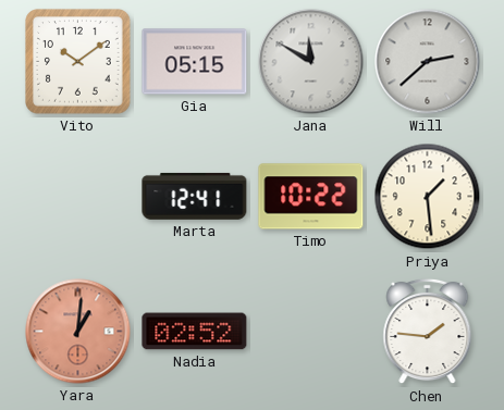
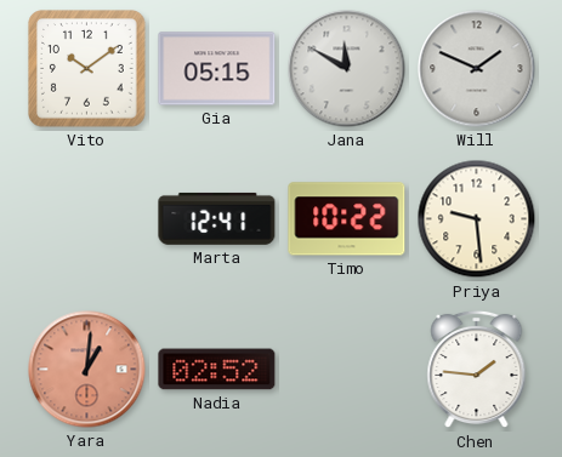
Will: 2:38 -> 1:49
Priya: 1:29 -> 9:29
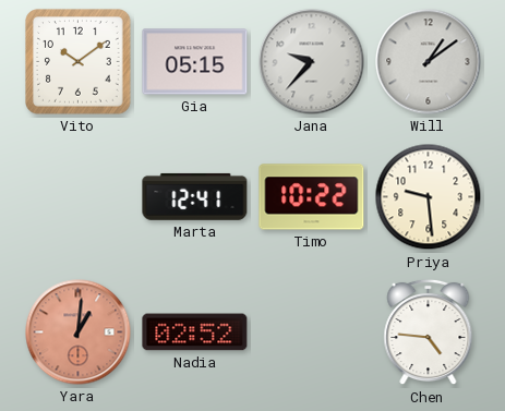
Jana: 11:50 -> 9:37
Will: 1:49 -> 1:09
Chen: 1:46 -> 4:46
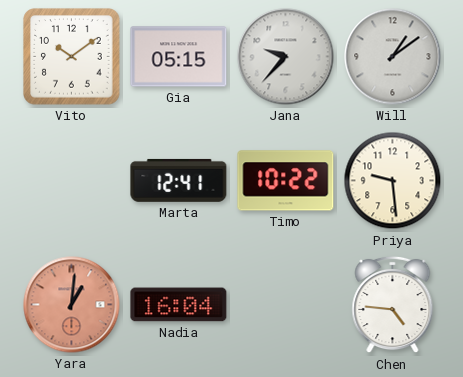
Nadia: 02:52 -> 16:04
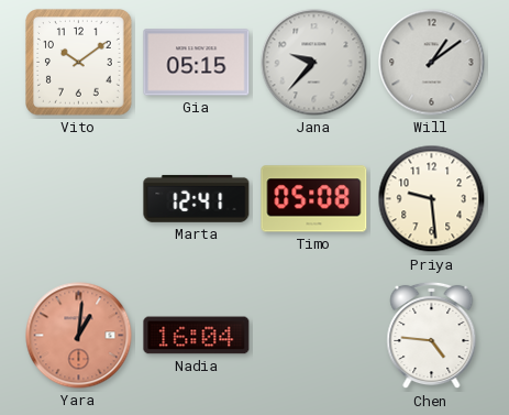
Timo: 10:22 -> 05:08
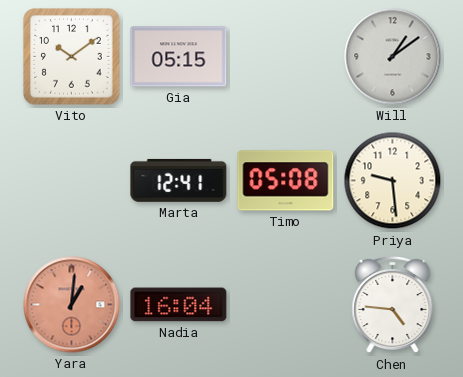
Jana: 9:37 -> none
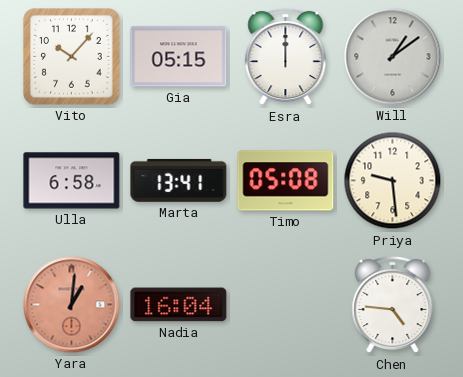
Vito: 10:09 -> 10:07
Esra: none -> 12:00
Ulla: none -> 6:58
Marta: 12:41 -> 13:41
